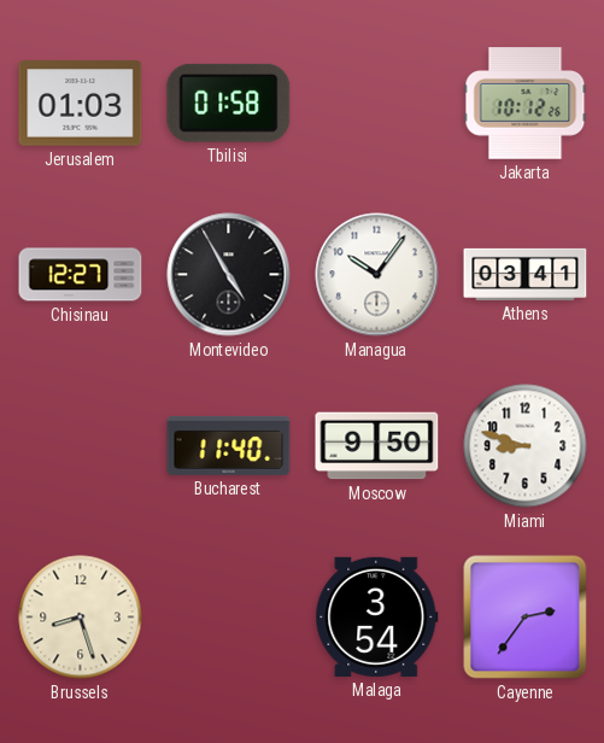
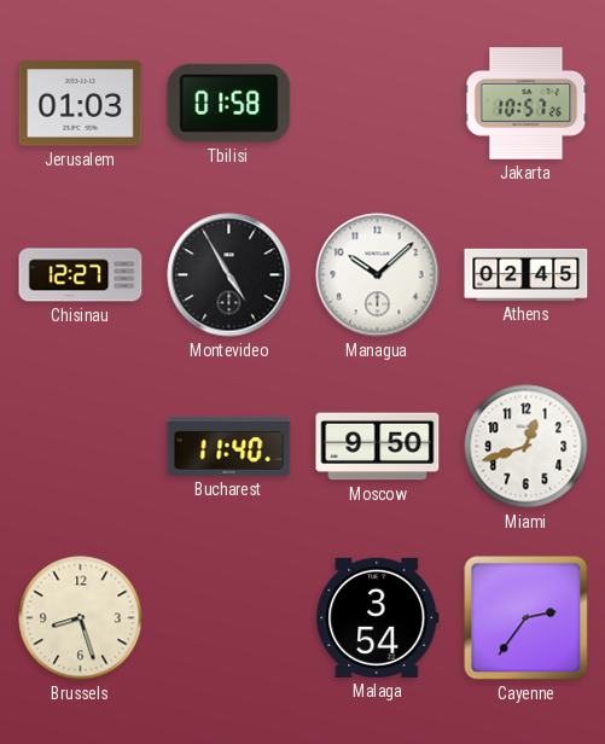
Jakarta: 10:12 -> 10:57
Managua: 10:06 -> 10:08
Athens: 03:41 -> 02:45
Miami: 8:48 -> 12:42
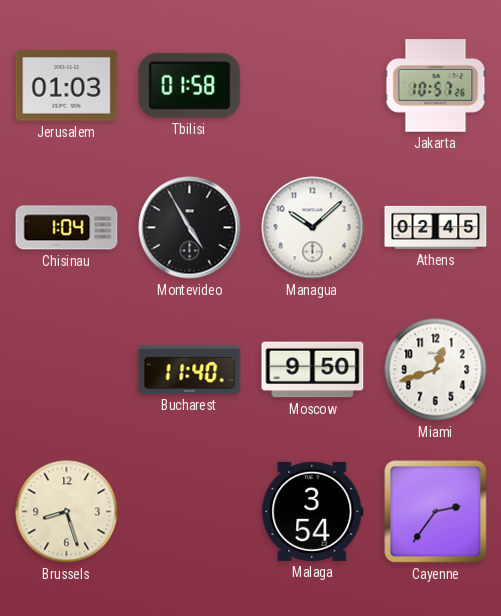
Chisinau: 12:27 -> 1:04
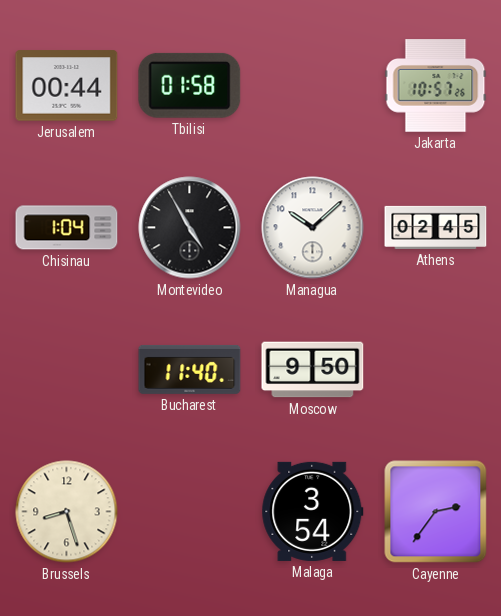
Jerusalem: 01:03 -> 00:44
Miami: 12:42 -> none
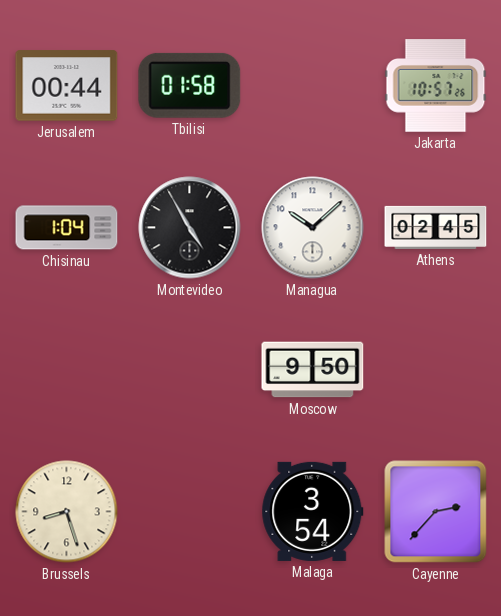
Bucharest: 11:40 -> none
Cayenne: 2:36 -> 2:37
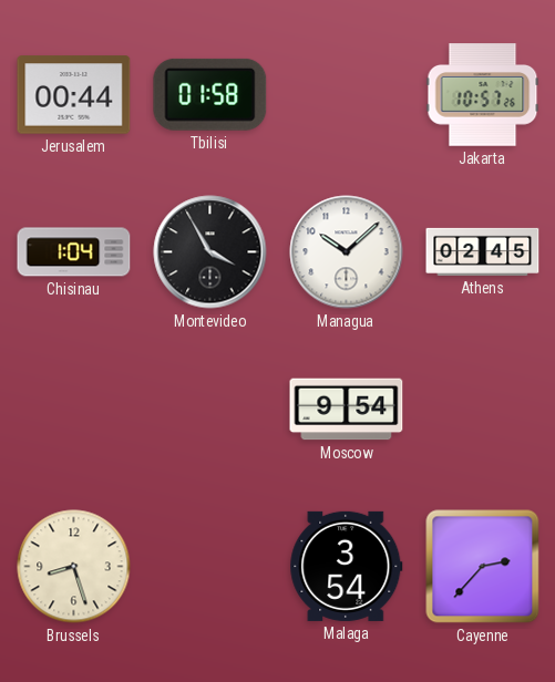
Montevideo: 4:55 -> 3:55
Moscow: 9:50 -> 9:54
